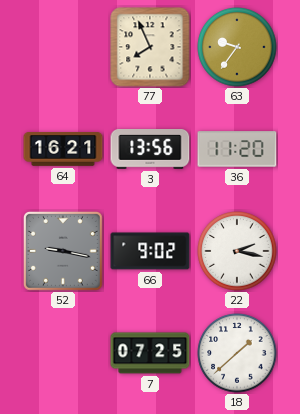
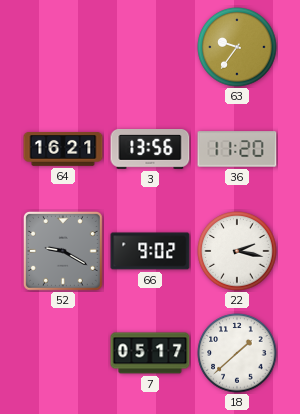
77: 7:56 -> none
52: 9:17 -> 9:20
7: 07:25 -> 05:17
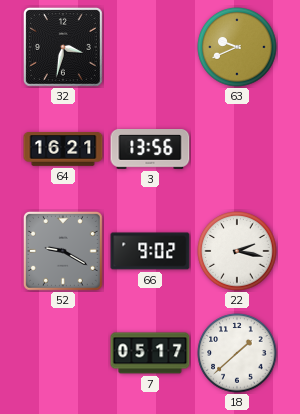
32: none -> 3:32
63: 9:36 -> 9:41
36: 11:20 -> none
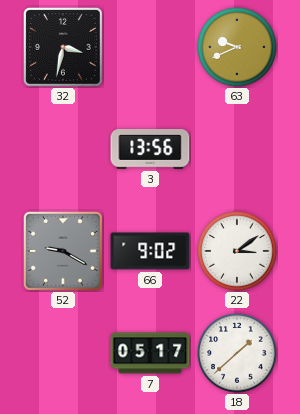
64: 16:21 -> none
22: 2:17 -> 3:09
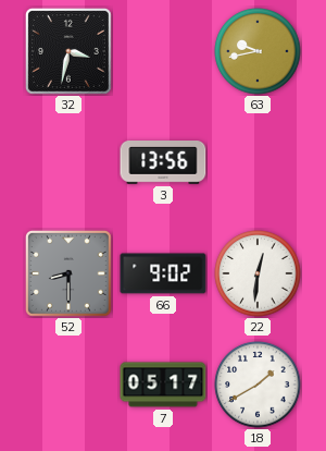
63: 9:41 -> 9:43
52: 9:20 -> 8:30
22: 3:09 -> 12:31
18: 1:38 -> 1:40
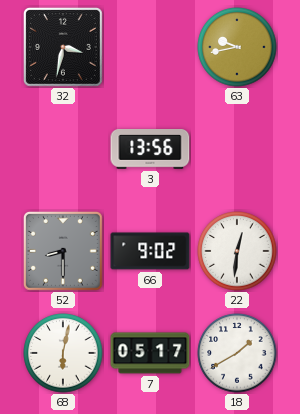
68: none -> 6:02
